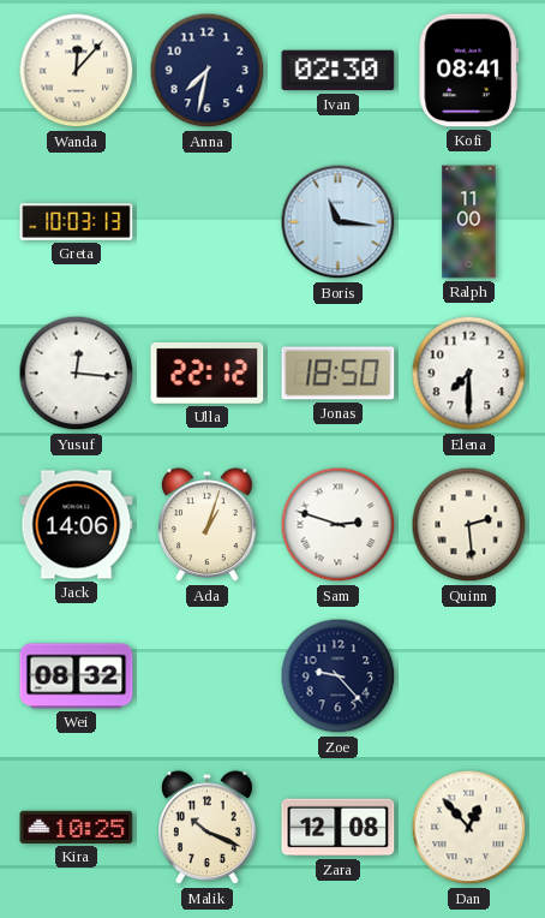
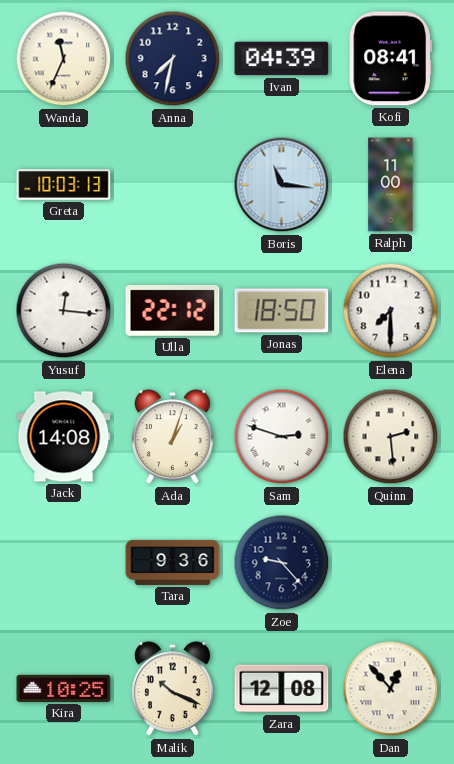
Wanda: 12:07 -> 11:34
Ivan: 02:30 -> 04:39
Jack: 14:06 -> 14:08
Wei: 08:32 -> none
Tara: none -> 9:36
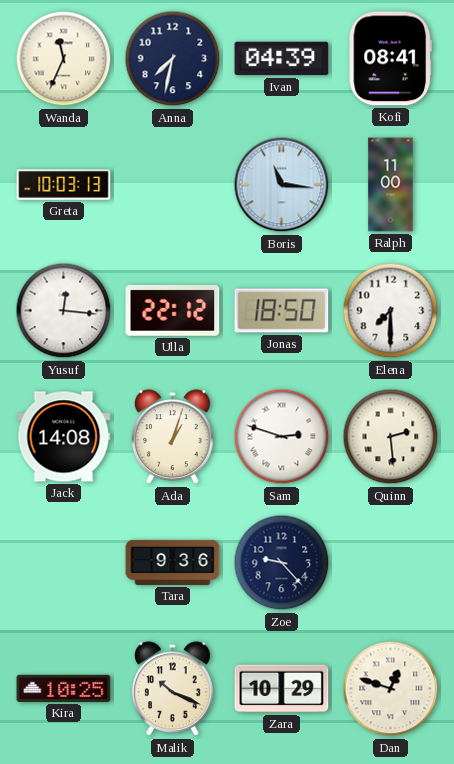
Zara: 12:08 -> 10:29
Dan: 12:53 -> 12:48
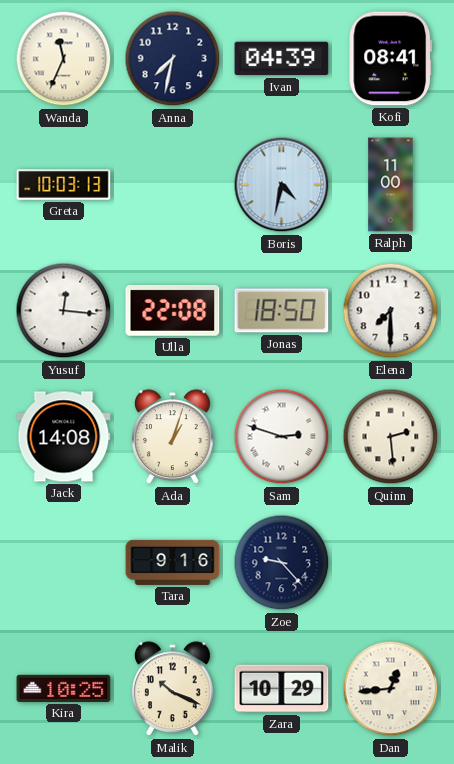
Boris: 11:16 -> 4:32
Ulla: 22:12 -> 22:08
Tara: 9:36 -> 9:16
Dan: 12:48 -> 12:44
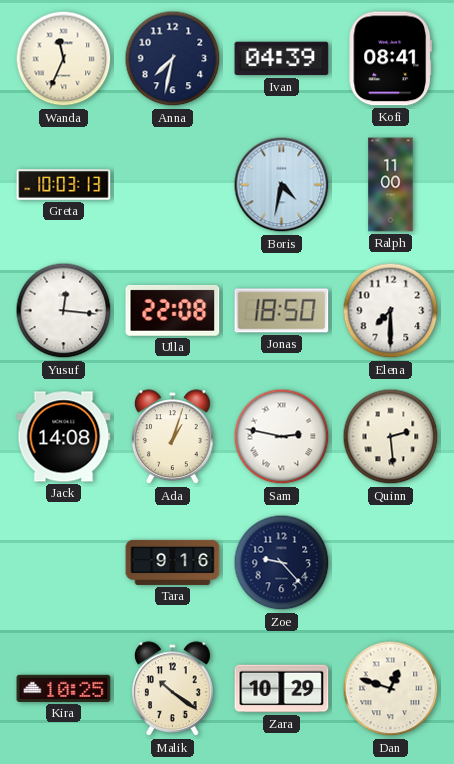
Sam: 2:48 -> 2:47
Malik: 10:19 -> 10:21
Dan: 12:44 -> 12:48
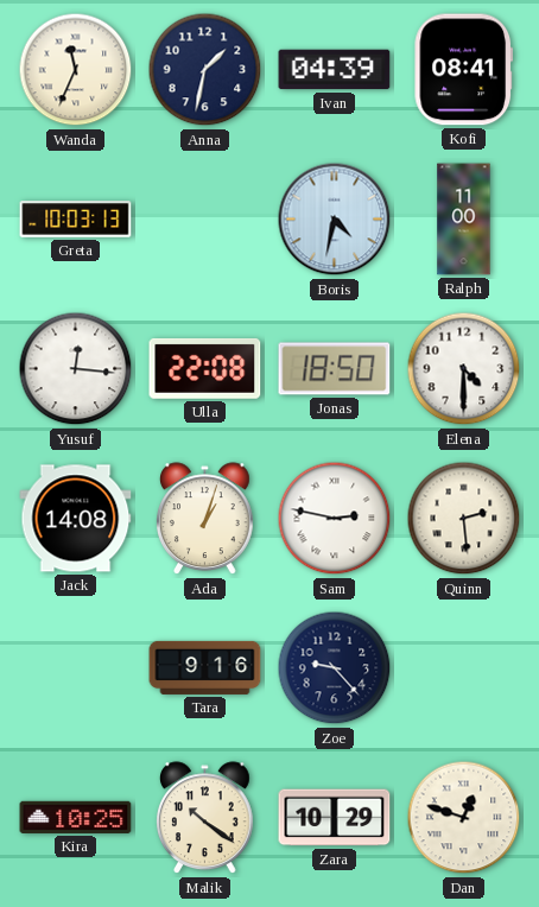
Anna: 7:32 -> 1:32
Elena: 7:30 -> 4:30
